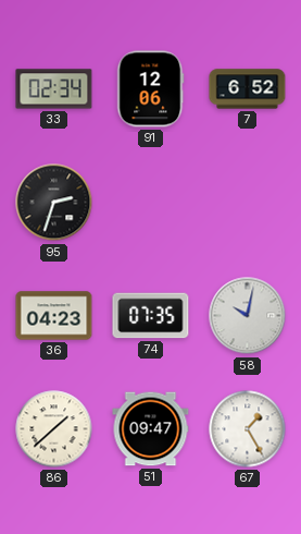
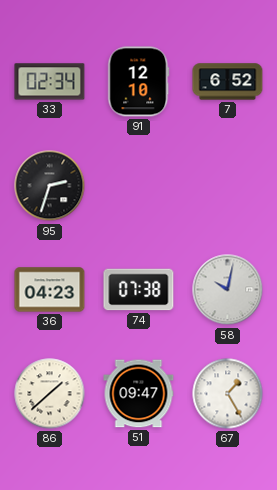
91: 12:06 -> 12:10
74: 07:35 -> 07:38
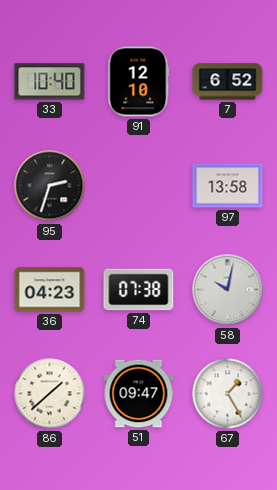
33: 02:34 -> 10:40
97: none -> 13:58
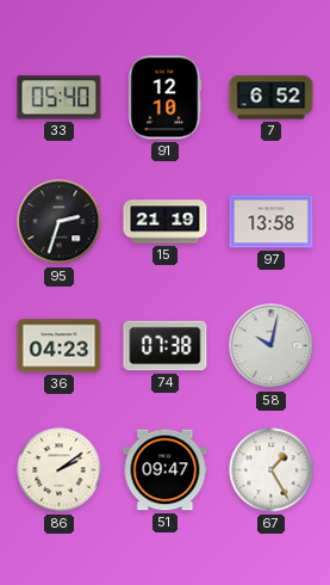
33: 10:40 -> 05:40
15: none -> 21:19
86: 1:38 -> 2:09
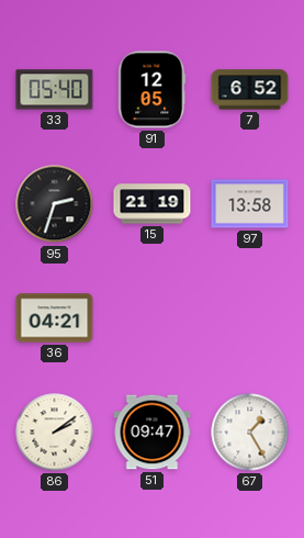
91: 12:10 -> 12:05
36: 04:23 -> 04:21
74: 07:38 -> none
58: 10:02 -> none
